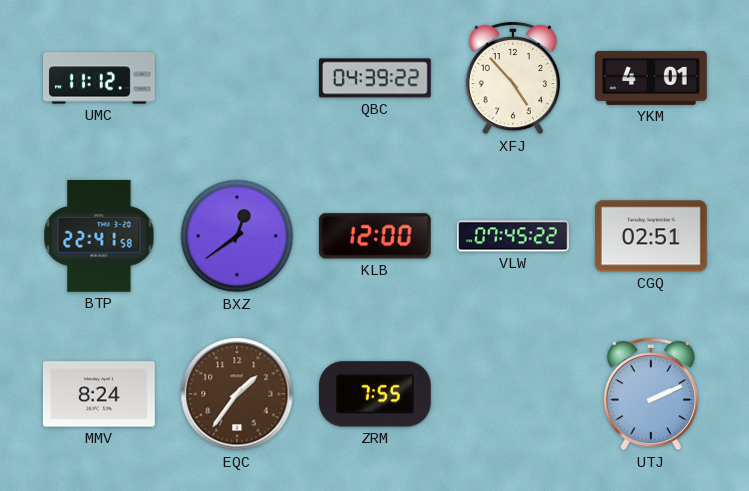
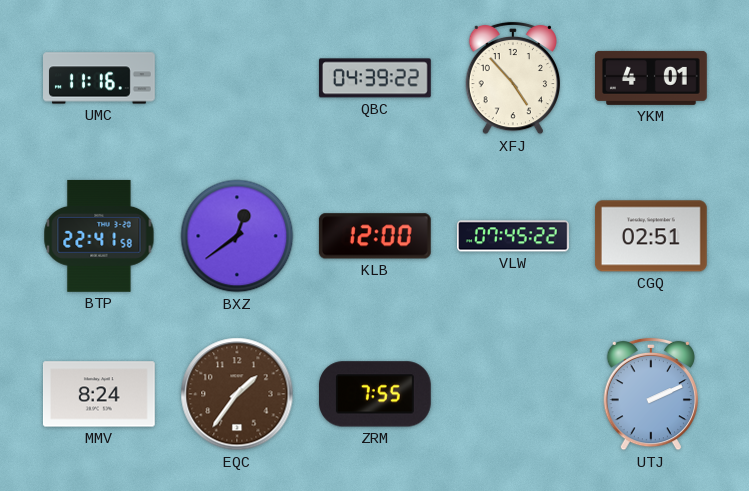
UMC: 11:12 -> 11:16
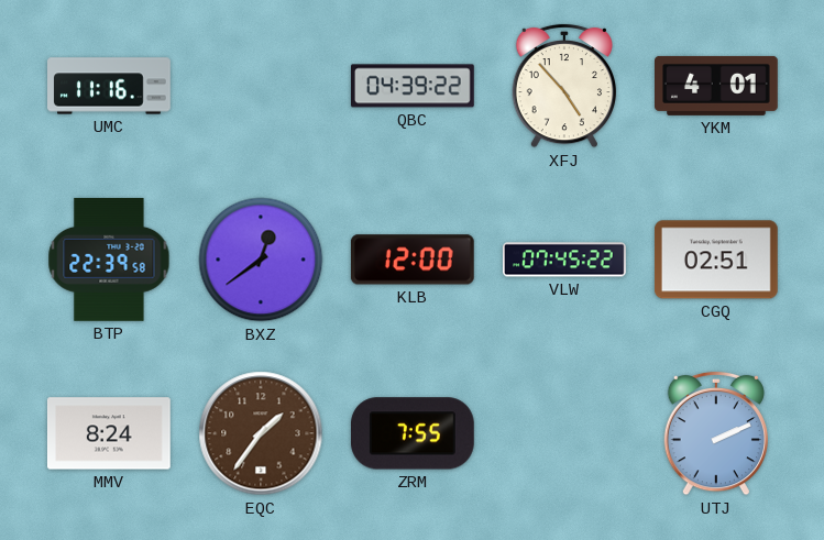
BTP: 22:41 -> 22:39
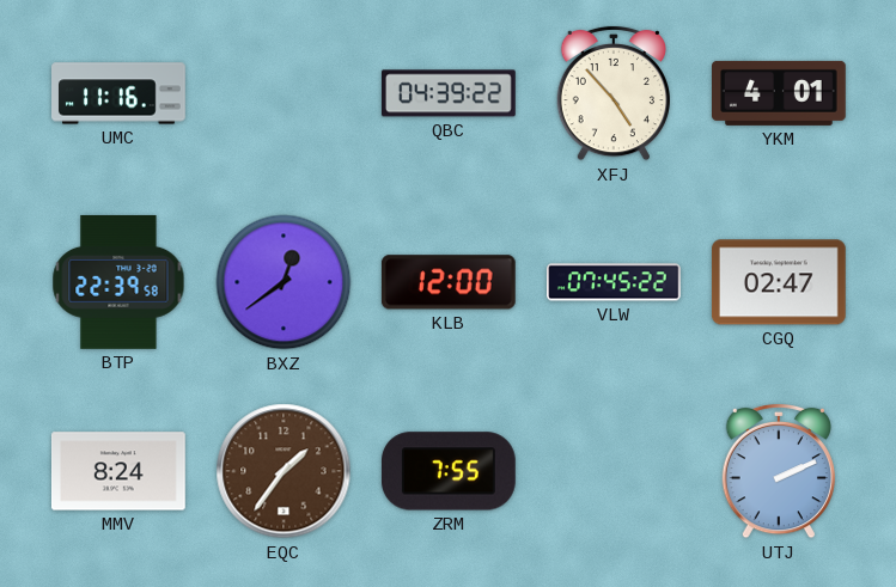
CGQ: 02:51 -> 02:47
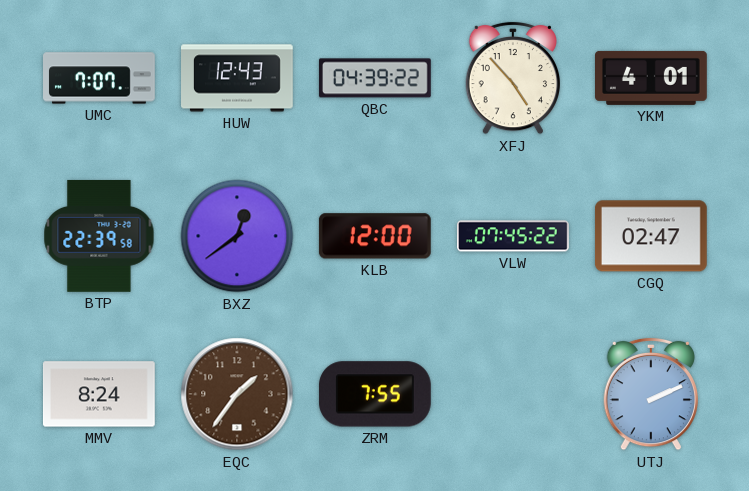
UMC: 11:16 -> 7:07
HUW: none -> 12:43
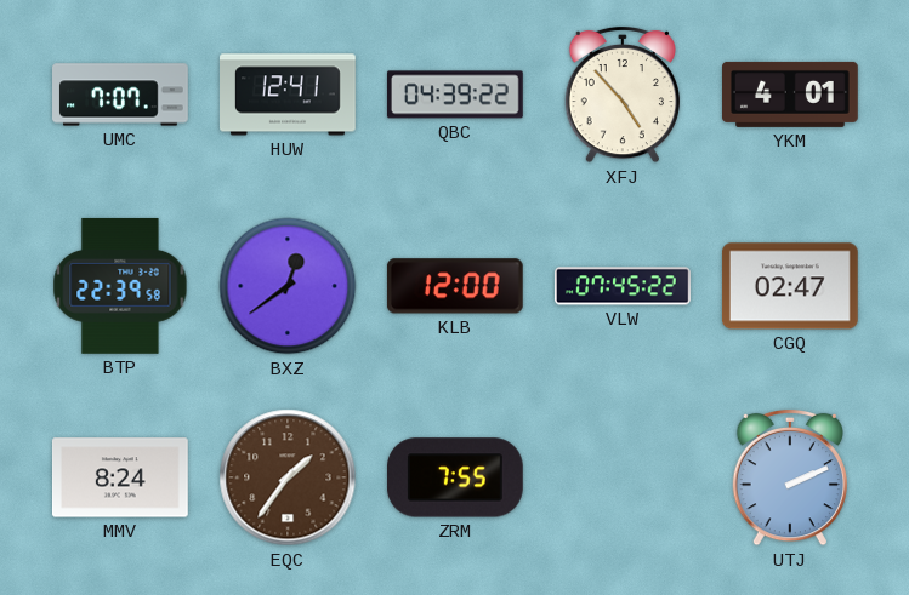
HUW: 12:43 -> 12:41
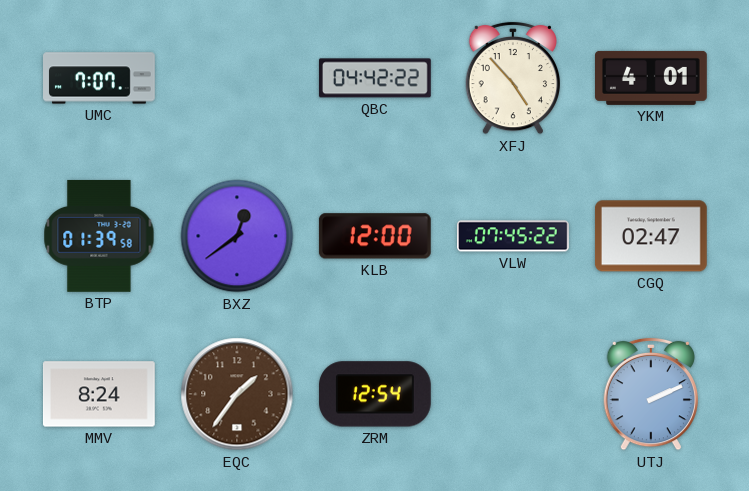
HUW: 12:41 -> none
QBC: 04:39 -> 04:42
BTP: 22:39 -> 01:39
ZRM: 7:55 -> 12:54
